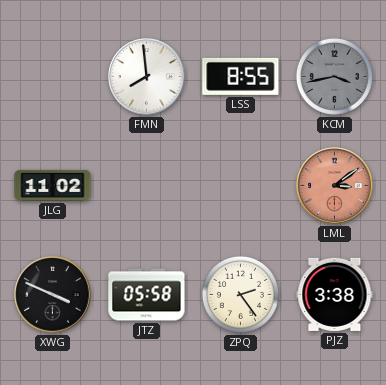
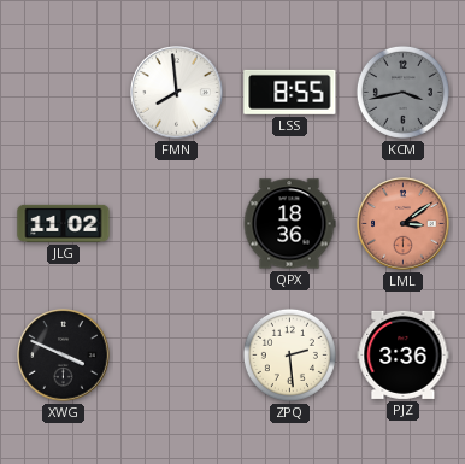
QPX: none -> 18:36
JTZ: 05:58 -> none
ZPQ: 2:24 -> 2:29
PJZ: 3:38 -> 3:36
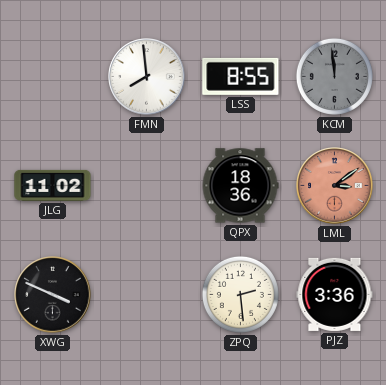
KCM: 3:43 -> 11:59
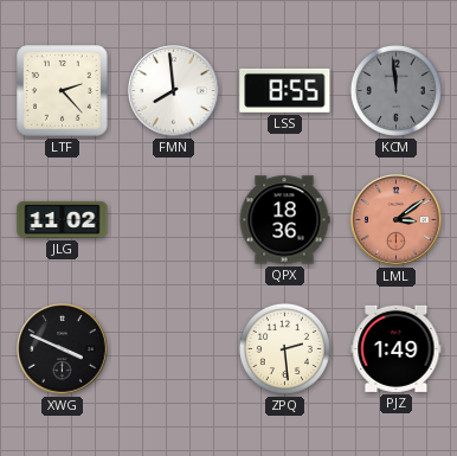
LTF: none -> 2:23
PJZ: 3:36 -> 1:49
